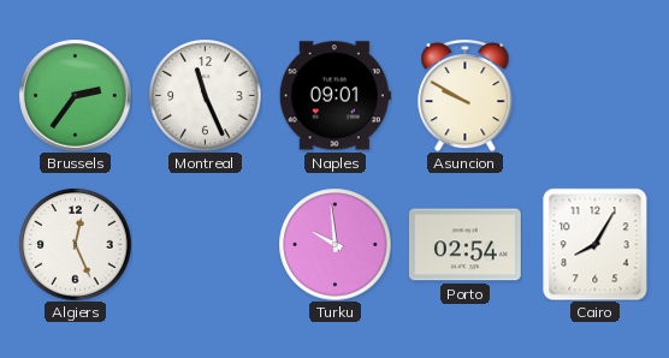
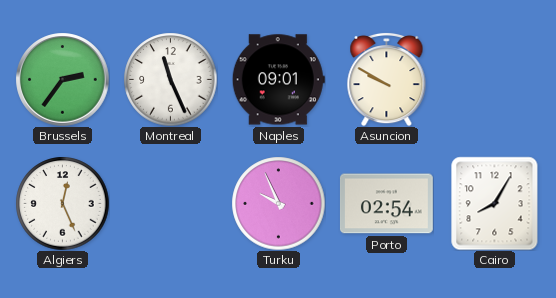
Turku: 9:59 -> 9:56
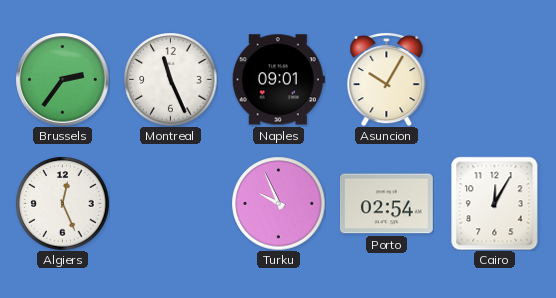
Asuncion: 9:50 -> 10:05
Cairo: 8:05 -> 12:05
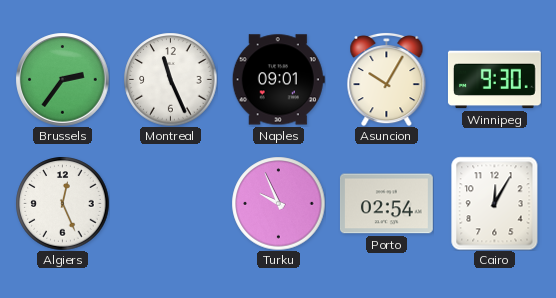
Winnipeg: none -> 9:30
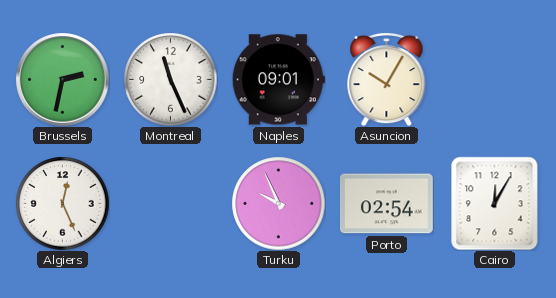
Brussels: 2:36 -> 2:32
Winnipeg: 9:30 -> none
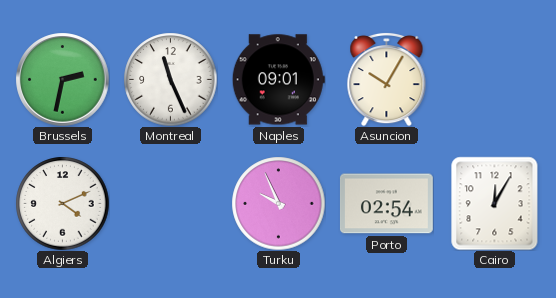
Algiers: 12:26 -> 4:11
